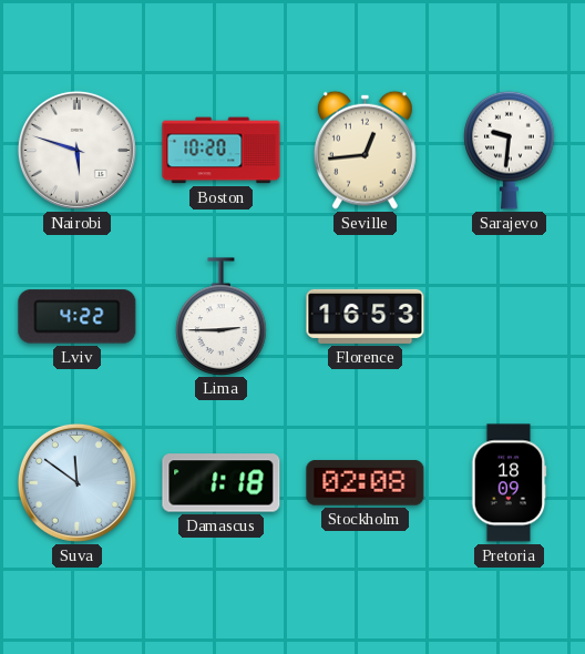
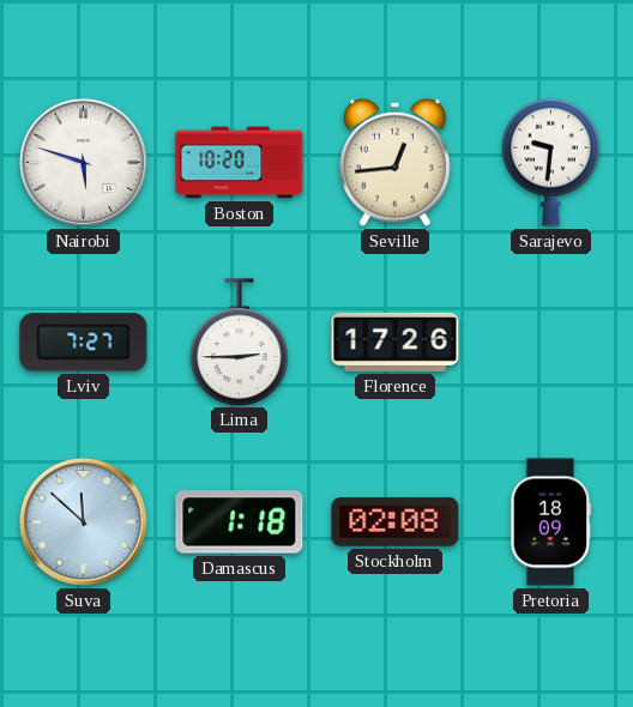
Lviv: 4:22 -> 7:27
Florence: 16:53 -> 17:26
Suva: 11:51 -> 11:52
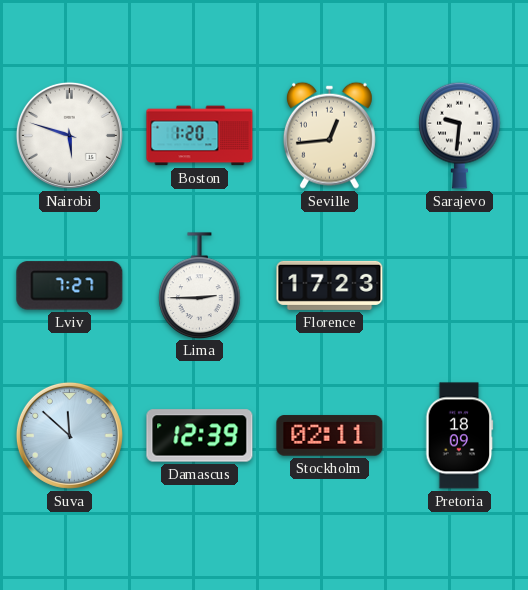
Boston: 10:20 -> 1:20
Florence: 17:26 -> 17:23
Damascus: 1:18 -> 12:39
Stockholm: 02:08 -> 02:11
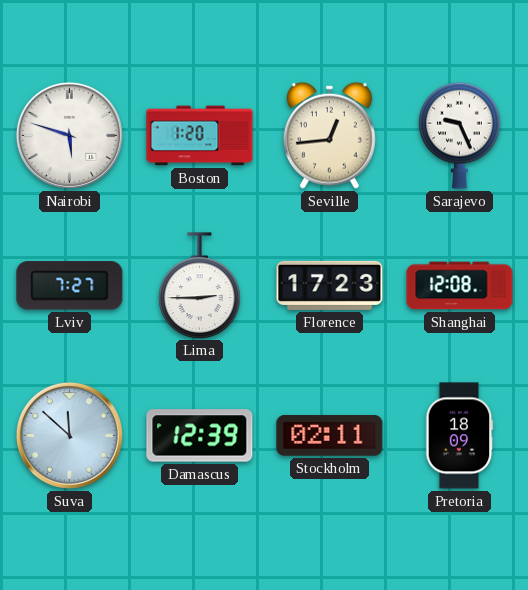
Sarajevo: 9:31 -> 9:26
Shanghai: none -> 12:08
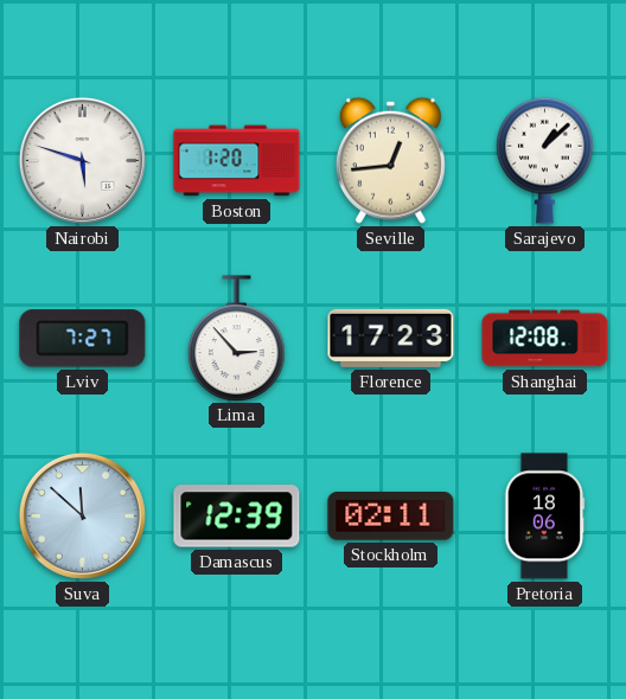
Sarajevo: 9:26 -> 1:08
Lima: 2:45 -> 2:53
Pretoria: 18:09 -> 18:06
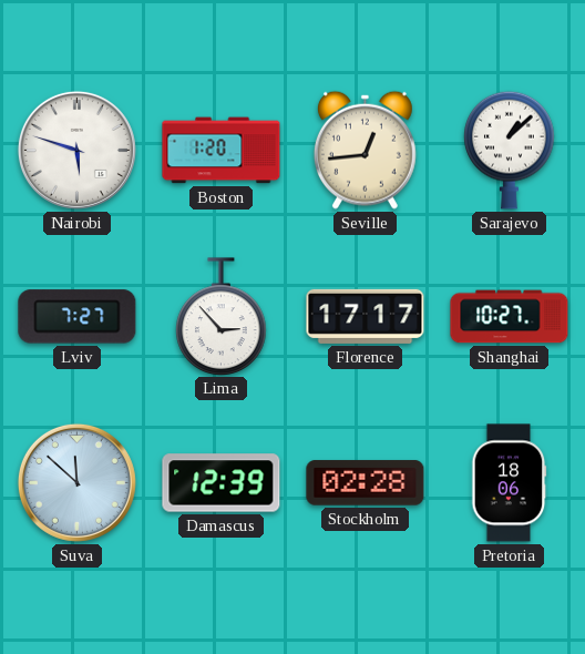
Florence: 17:23 -> 17:17
Shanghai: 12:08 -> 10:27
Stockholm: 02:11 -> 02:28
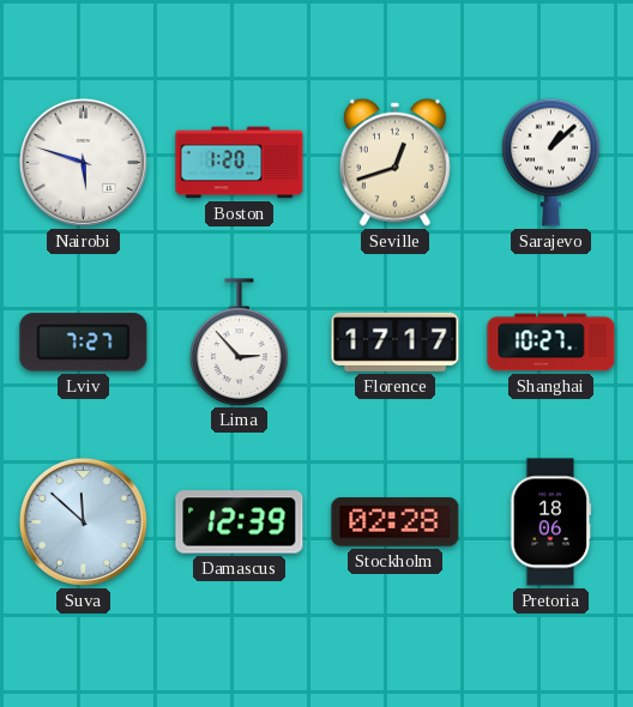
Seville: 12:44 -> 12:42
